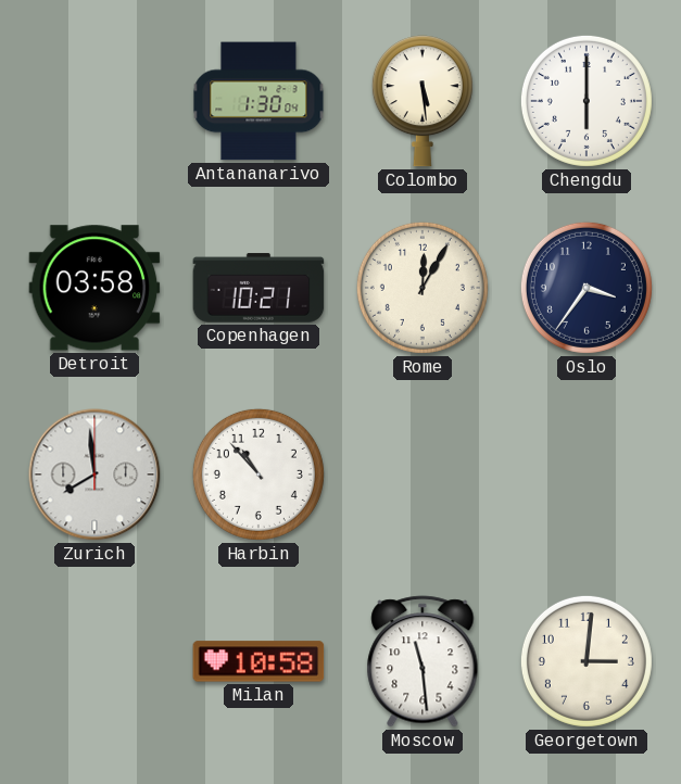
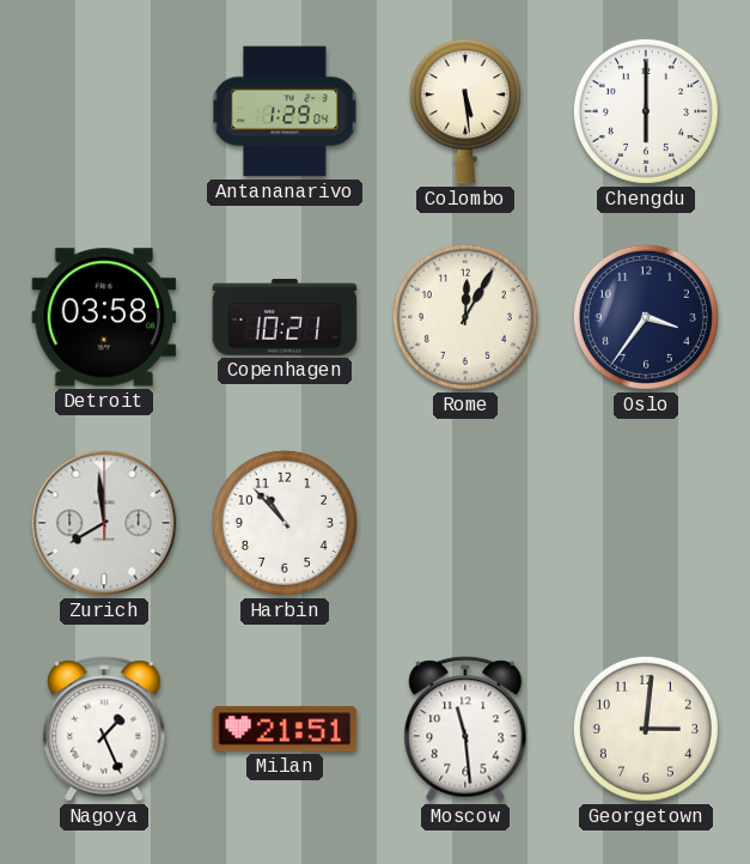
Antananarivo: 1:30 -> 1:29
Nagoya: none -> 1:26
Milan: 10:58 -> 21:51
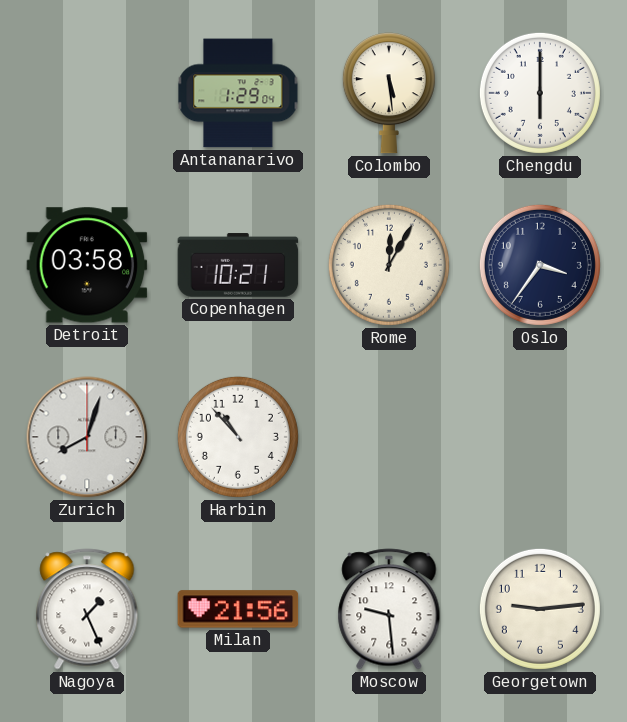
Zurich: 7:59 -> 8:03
Milan: 21:51 -> 21:56
Moscow: 11:29 -> 9:29
Georgetown: 3:01 -> 9:14
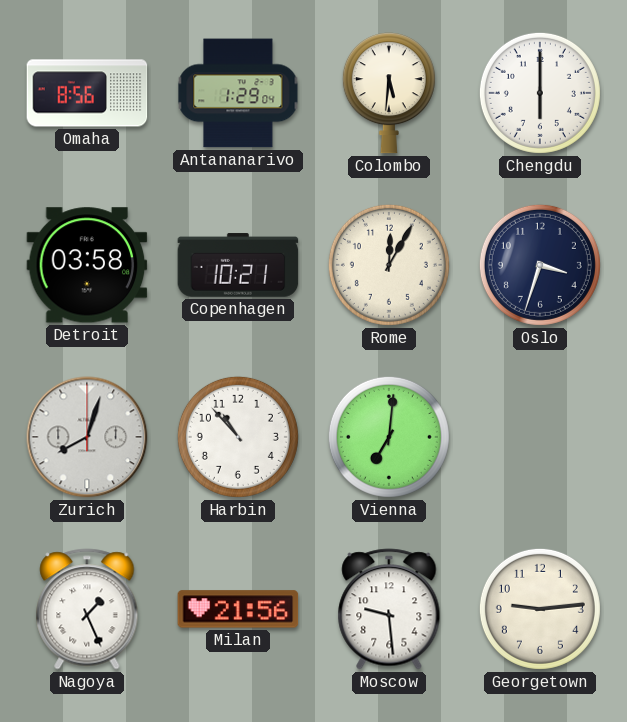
Omaha: none -> 8:56
Colombo: 5:29 -> 5:31
Oslo: 3:36 -> 3:33
Vienna: none -> 7:01
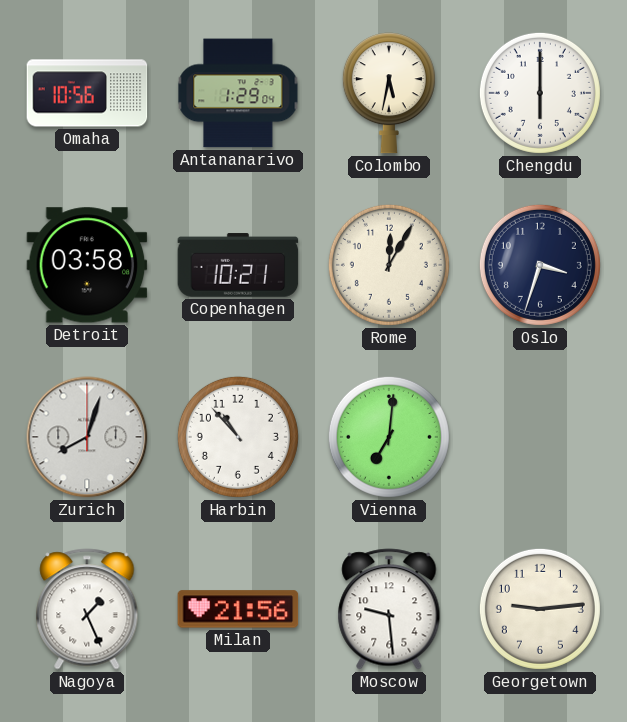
Omaha: 8:56 -> 10:56
Colombo: 5:31 -> 5:32
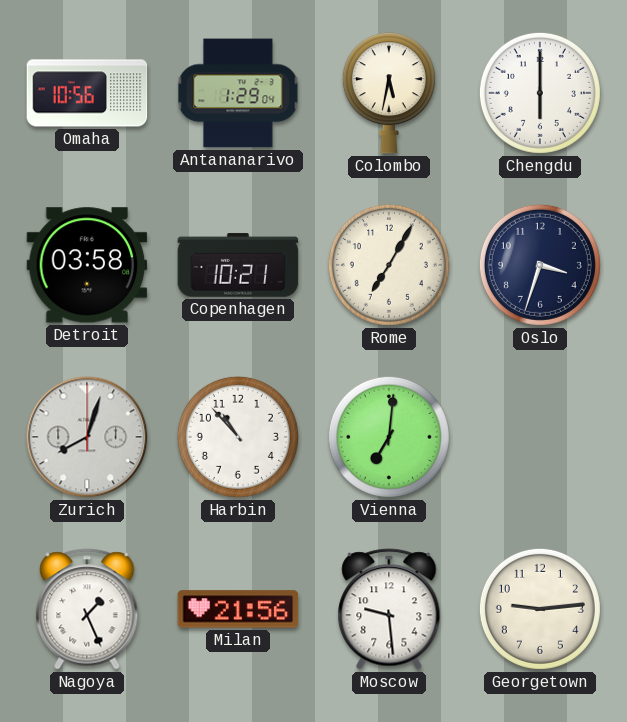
Rome: 12:05 -> 7:05
